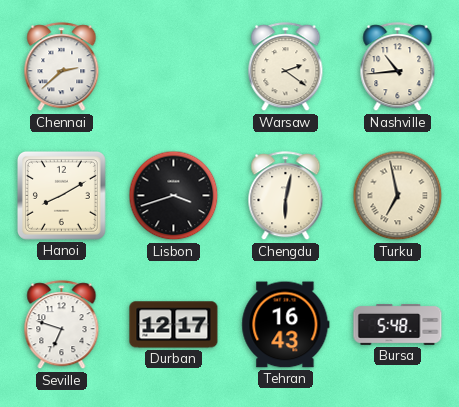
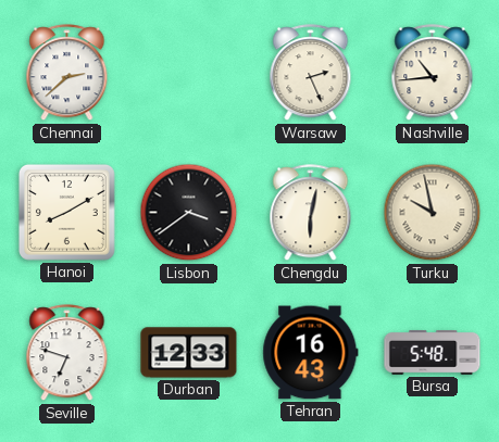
Warsaw: 2:21 -> 2:26
Lisbon: 3:42 -> 3:39
Turku: 6:58 -> 9:58
Durban: 12:17 -> 12:33
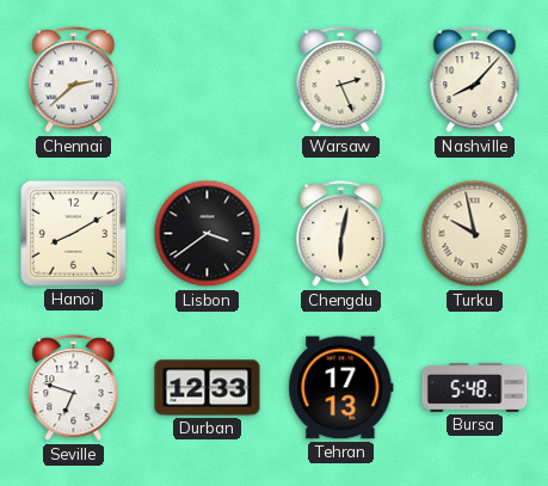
Nashville: 10:44 -> 8:07
Tehran: 16:43 -> 17:13
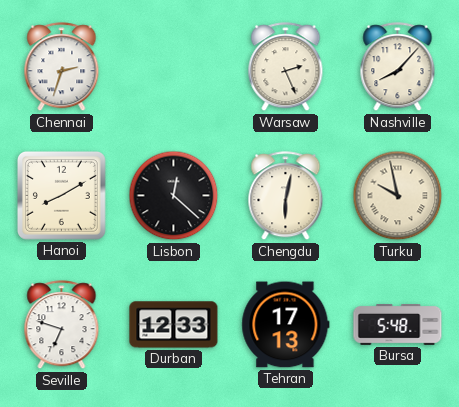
Chennai: 2:38 -> 2:33
Lisbon: 3:39 -> 12:22
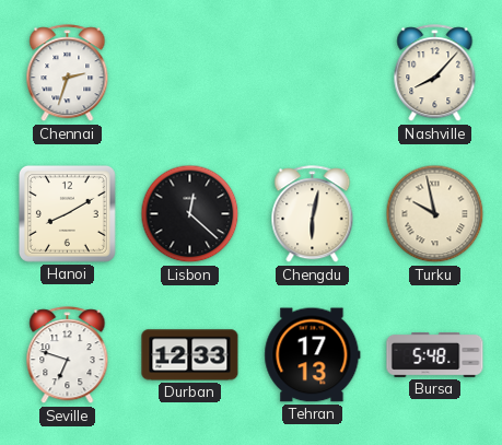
Warsaw: 2:26 -> none
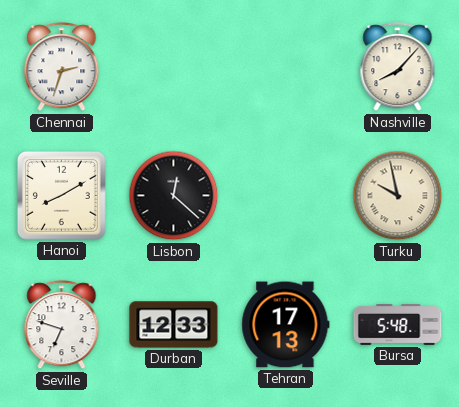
Chengdu: 6:02 -> none
